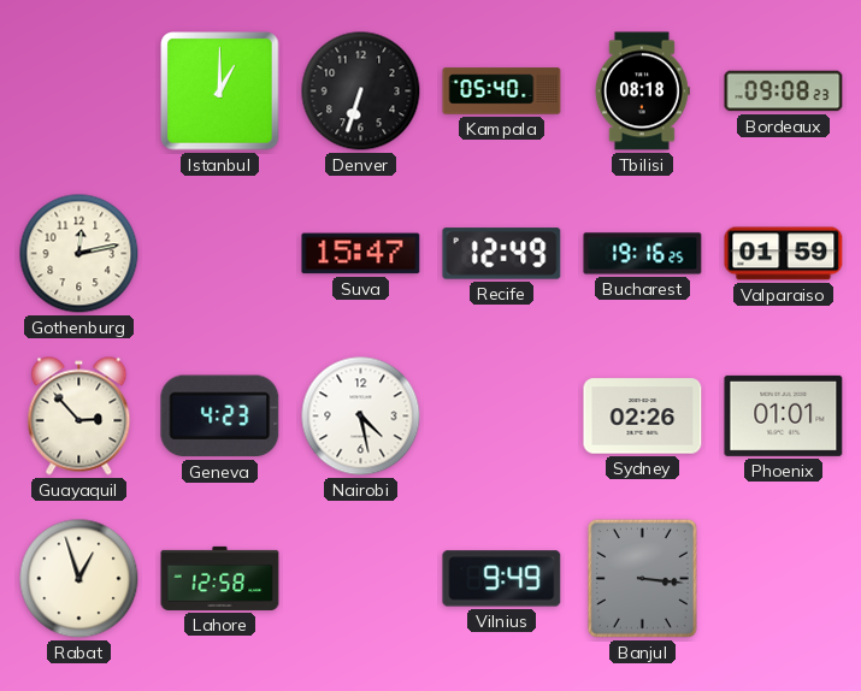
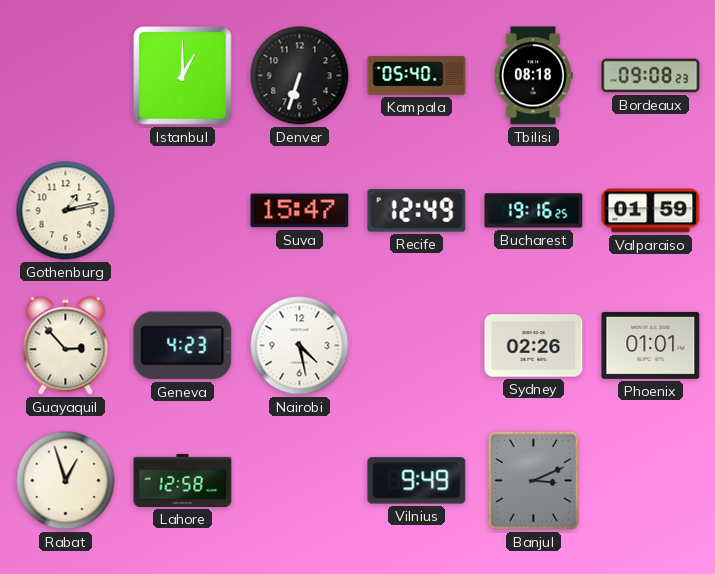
Gothenburg: 12:13 -> 1:13
Banjul: 3:16 -> 3:11
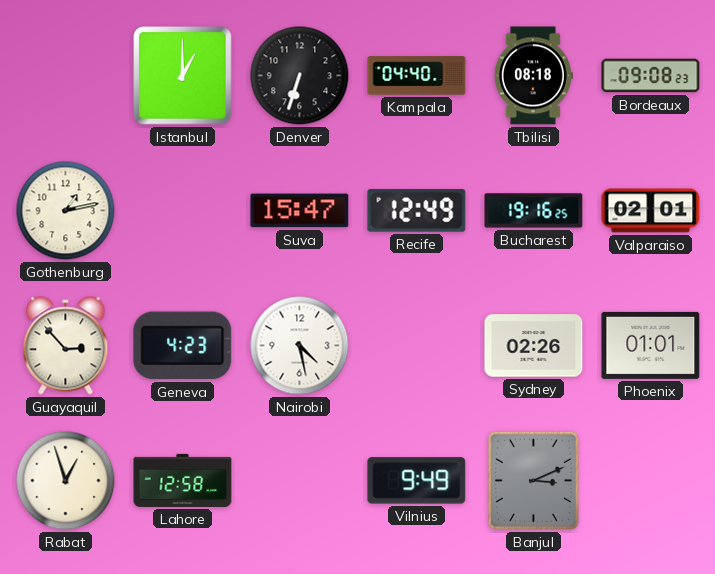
Kampala: 05:40 -> 04:40
Valparaiso: 01:59 -> 02:01
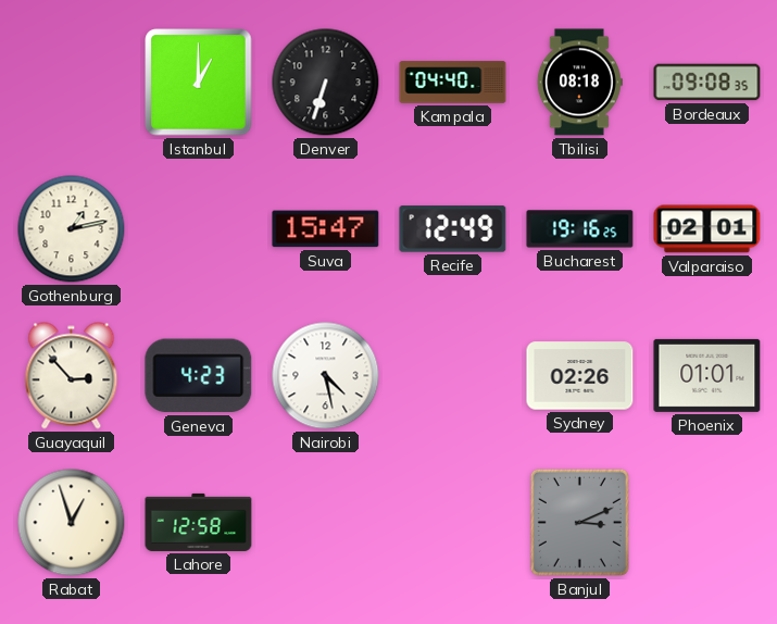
Bordeaux: 09:08:23 -> 09:08:35
Vilnius: 9:49 -> none
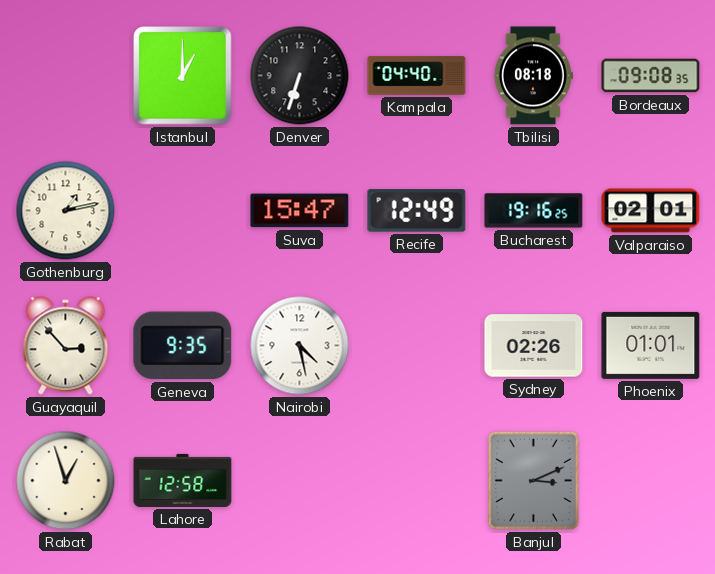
Geneva: 4:23 -> 9:35
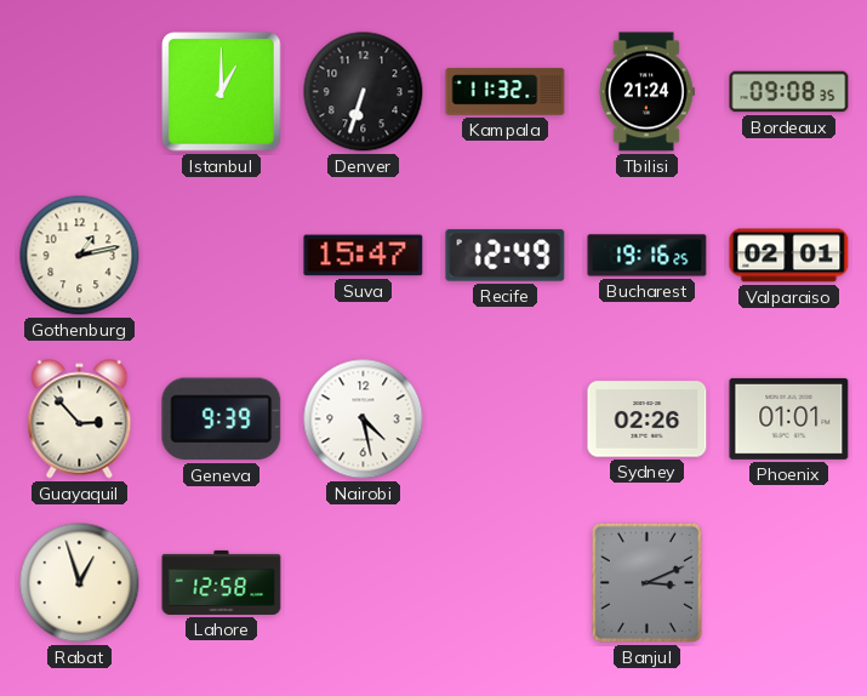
Kampala: 04:40 -> 11:32
Tbilisi: 08:18 -> 21:24
Geneva: 9:35 -> 9:39
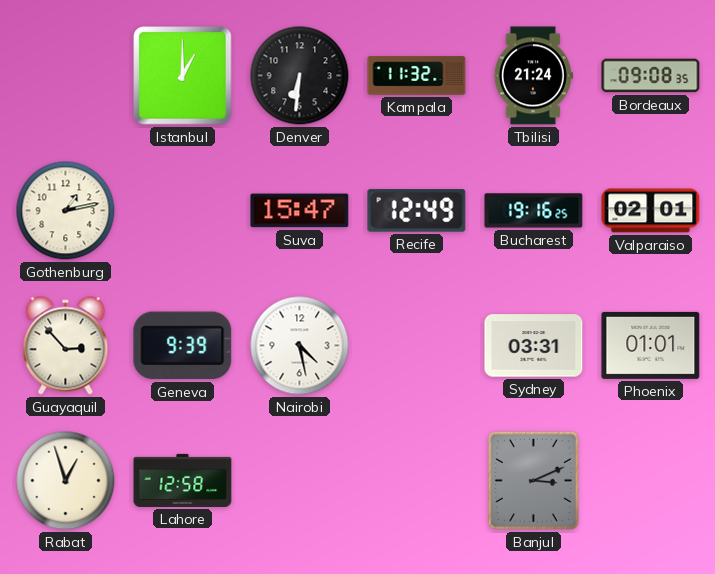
Denver: 6:33 -> 6:31
Sydney: 02:26 -> 03:31
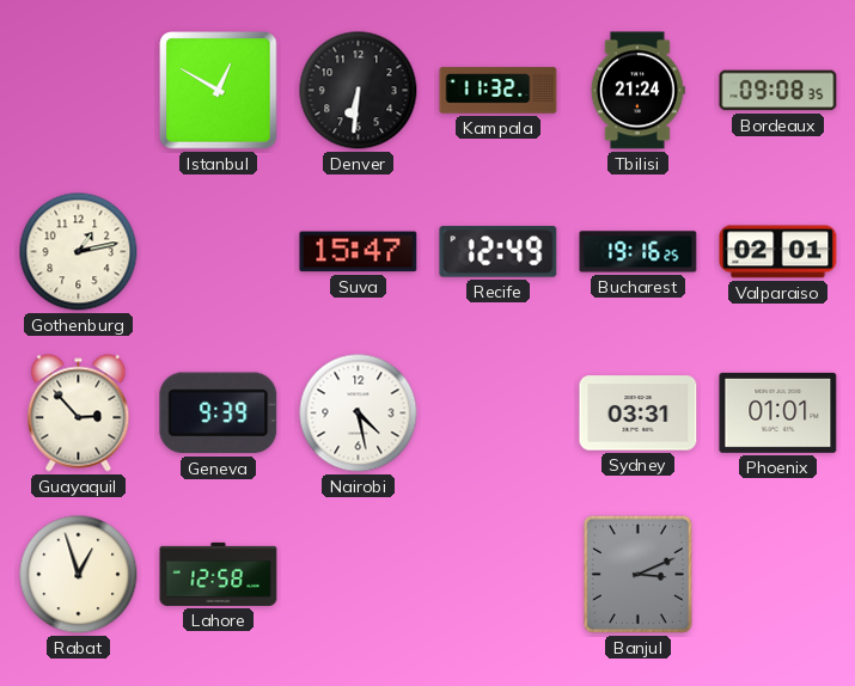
Istanbul: 1:00 -> 12:50
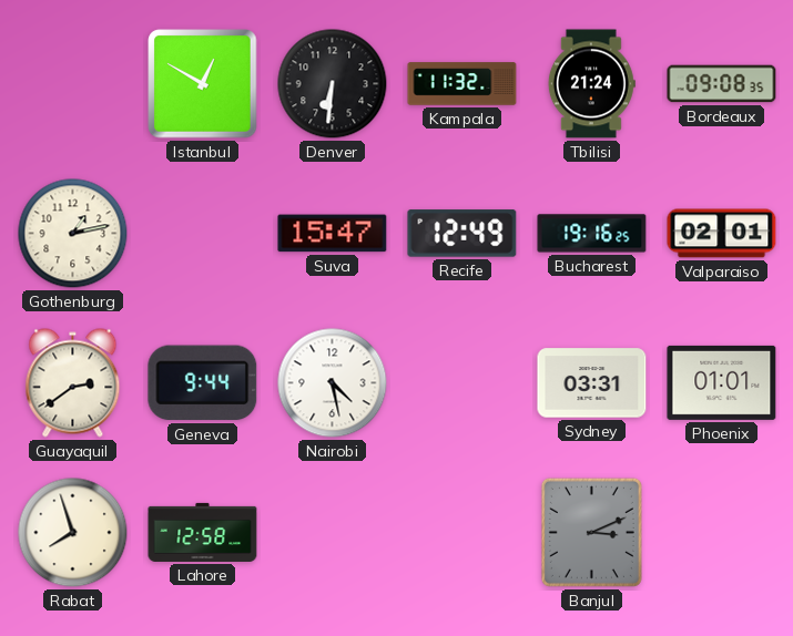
Guayaquil: 2:53 -> 2:39
Geneva: 9:39 -> 9:44
Rabat: 12:57 -> 7:57
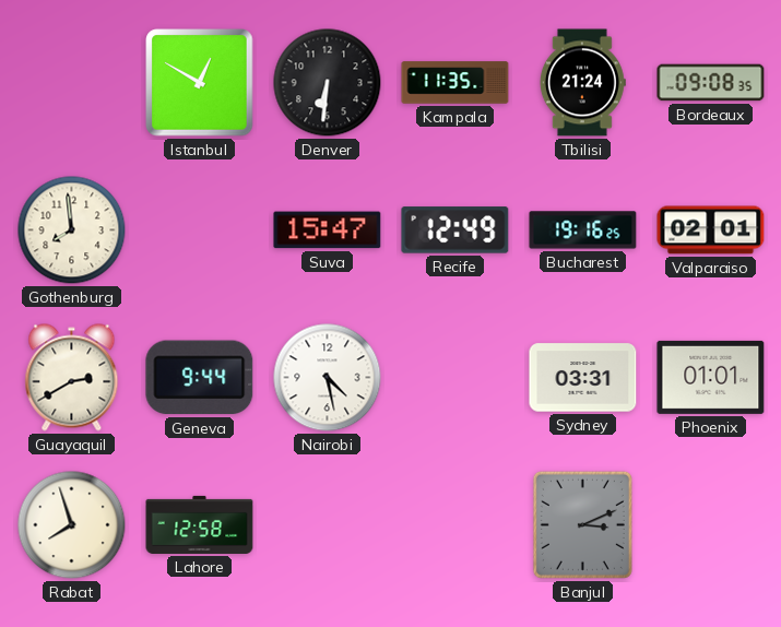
Kampala: 11:32 -> 11:35
Gothenburg: 1:13 -> 7:59
Guayaquil: 2:39 -> 2:40
